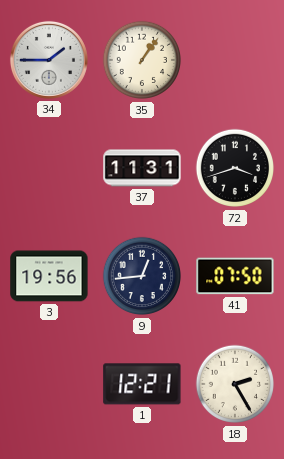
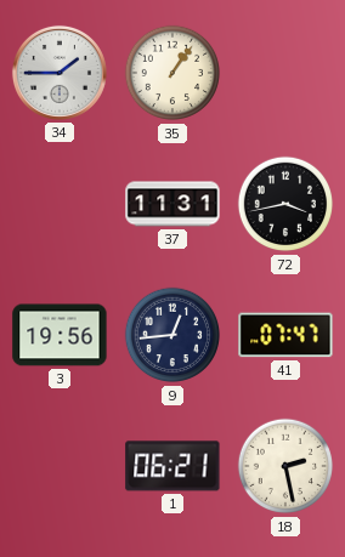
72: 3:42 -> 3:43
41: 07:50 -> 07:47
1: 12:21 -> 06:21
18: 2:25 -> 2:28
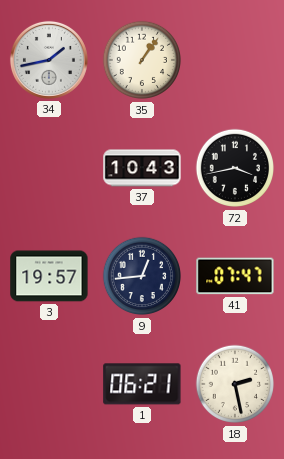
34: 1:45 -> 1:43
37: 11:31 -> 10:43
3: 19:56 -> 19:57
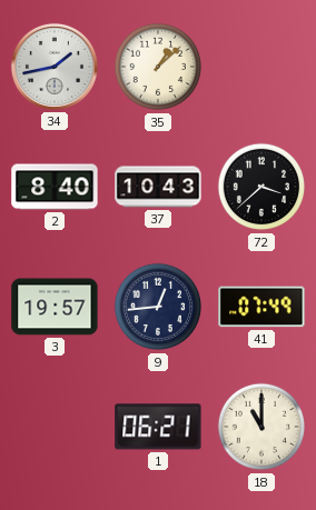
35: 1:06 -> 1:08
2: none -> 8:40
72: 3:43 -> 3:38
41: 07:47 -> 07:49
18: 2:28 -> 11:00
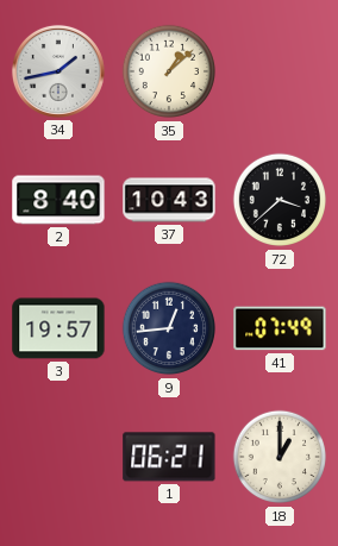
18: 11:00 -> 1:00
